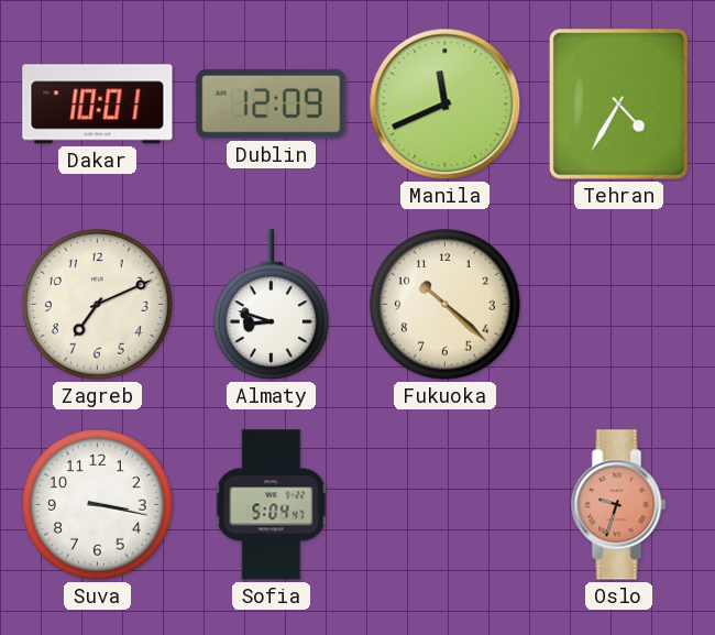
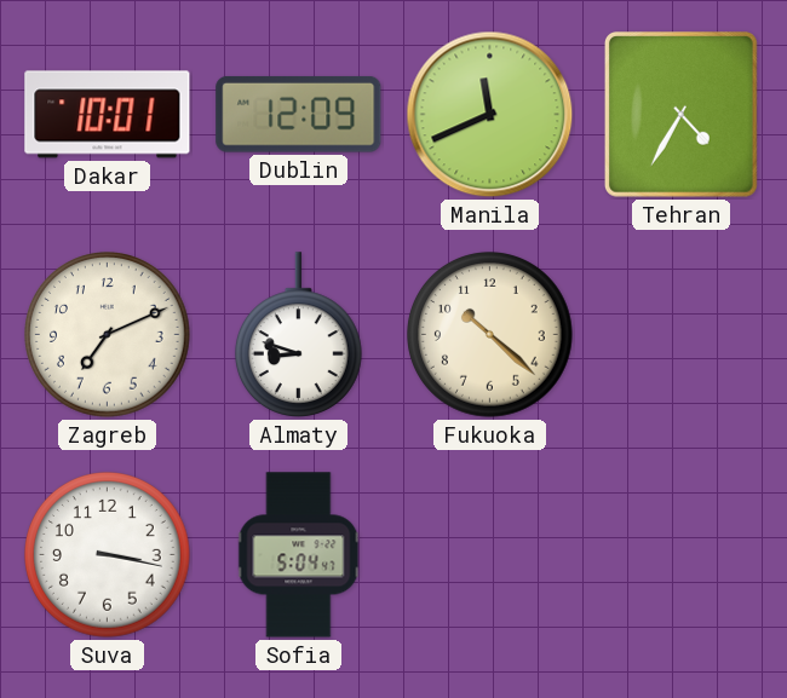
Oslo: 9:33 -> none
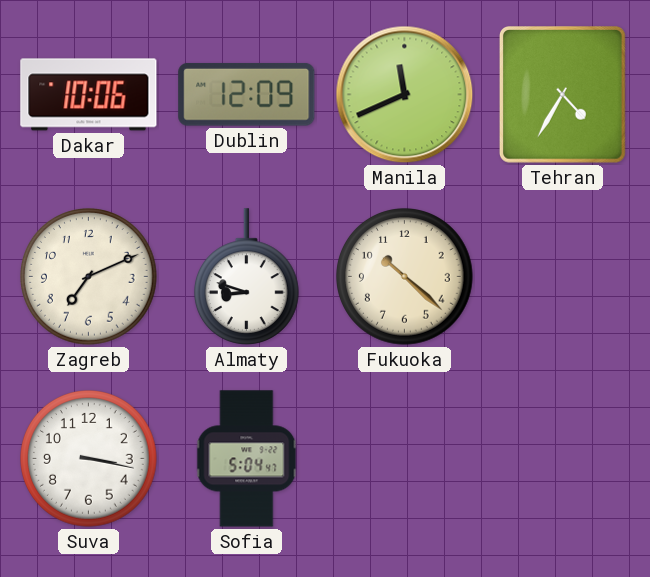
Dakar: 10:01 -> 10:06
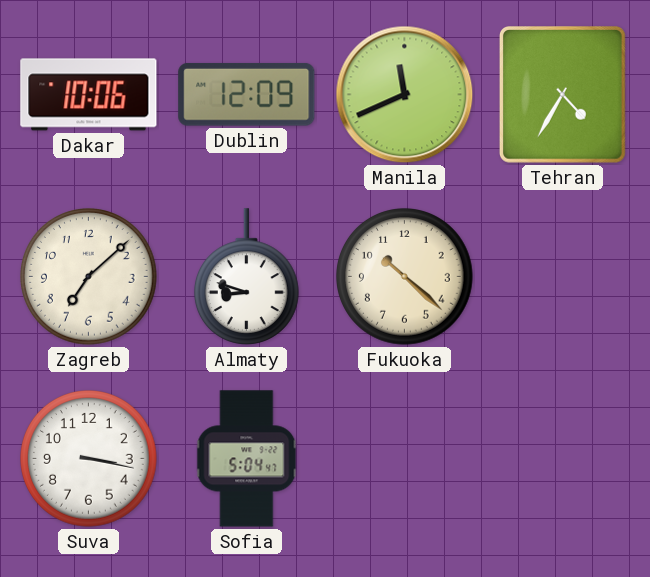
Zagreb: 7:11 -> 7:08
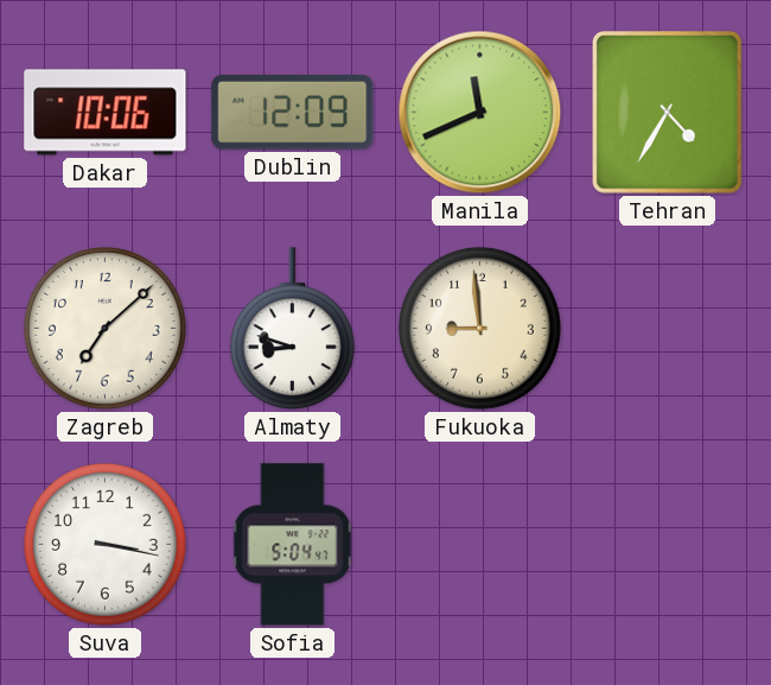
Fukuoka: 10:22 -> 8:59
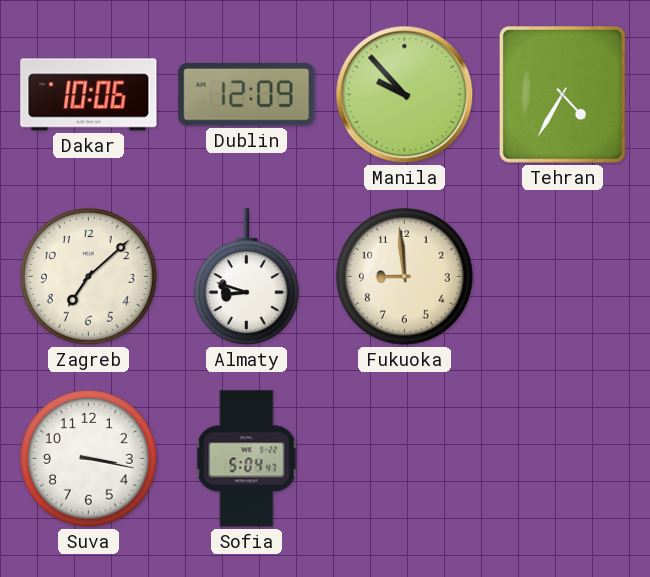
Manila: 11:41 -> 9:53
